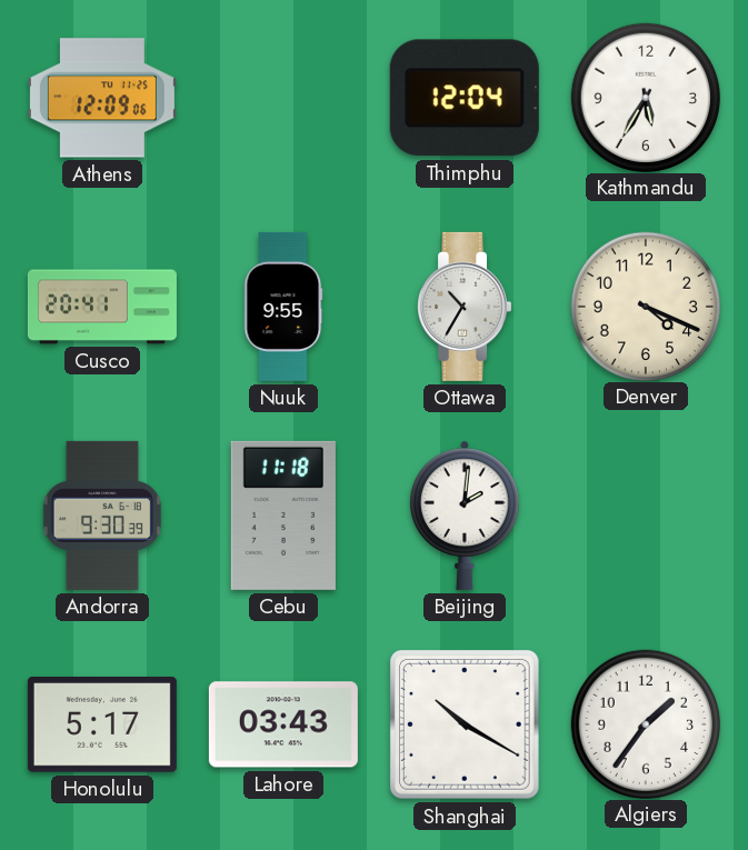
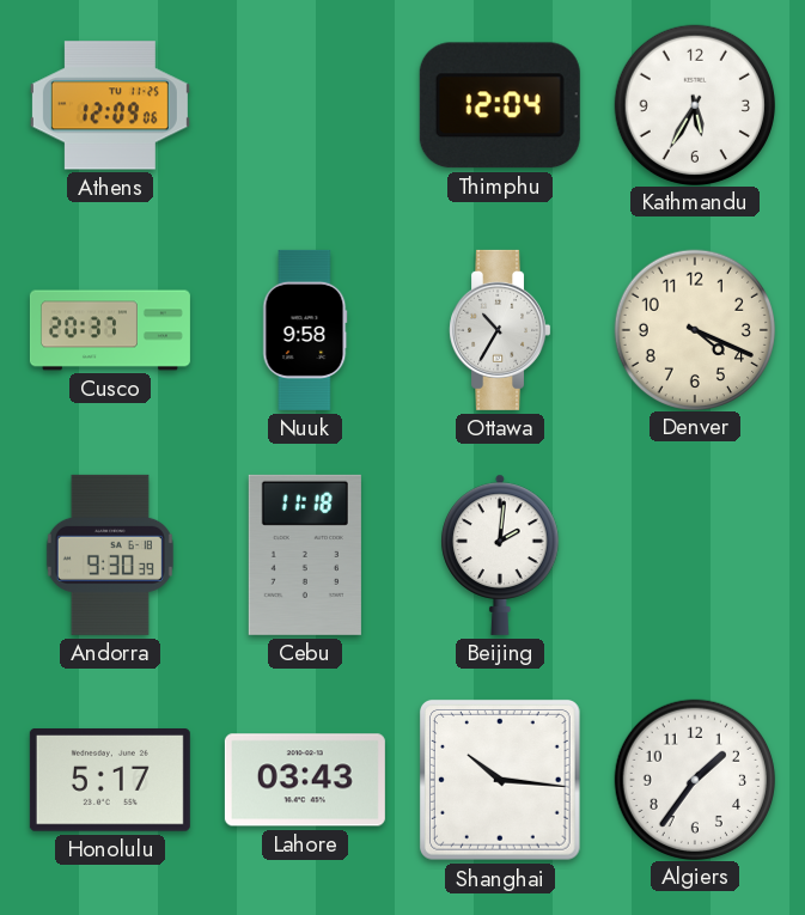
Cusco: 20:41 -> 20:37
Nuuk: 9:55 -> 9:58
Shanghai: 10:20 -> 10:16
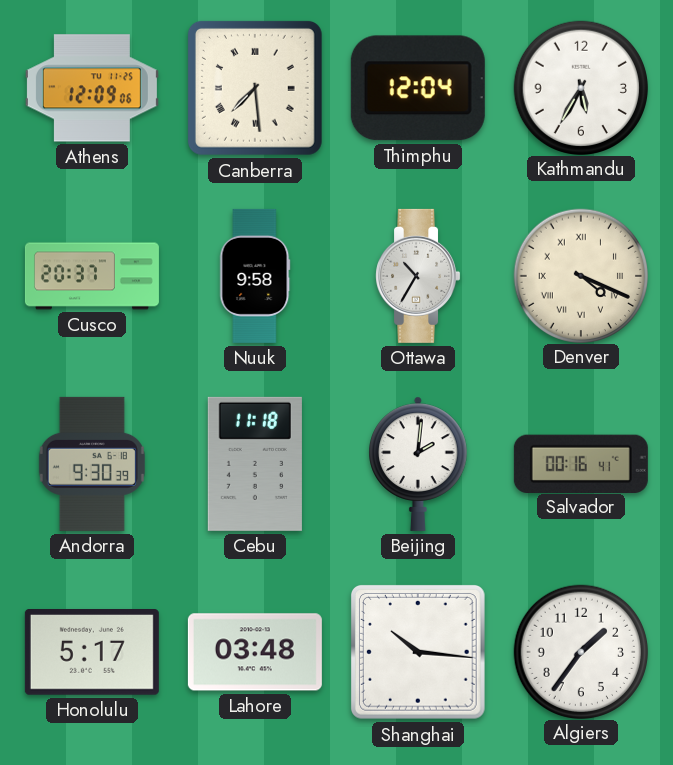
Canberra: none -> 7:29
Denver numerals: Arabic -> Roman
Salvador: none -> 00:16
Lahore: 03:43 -> 03:48
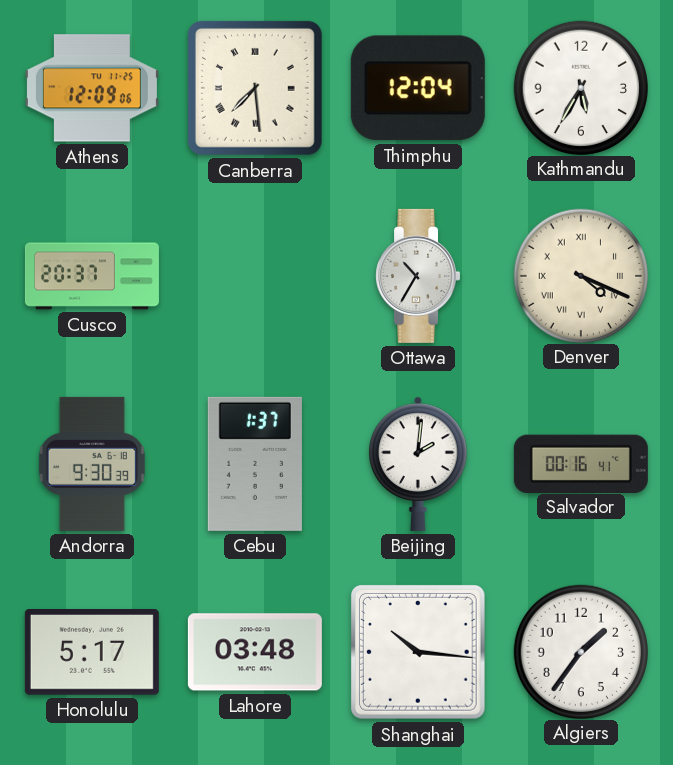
Nuuk: 9:58 -> none
Cebu: 11:18 -> 1:37
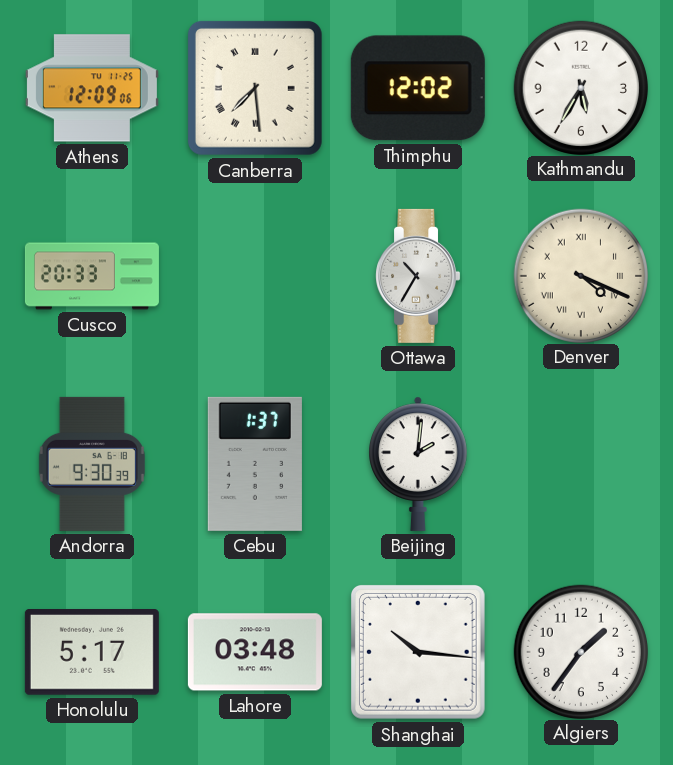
Thimphu: 12:04 -> 12:02
Cusco: 20:37 -> 20:33
Salvador: 00:16 -> none
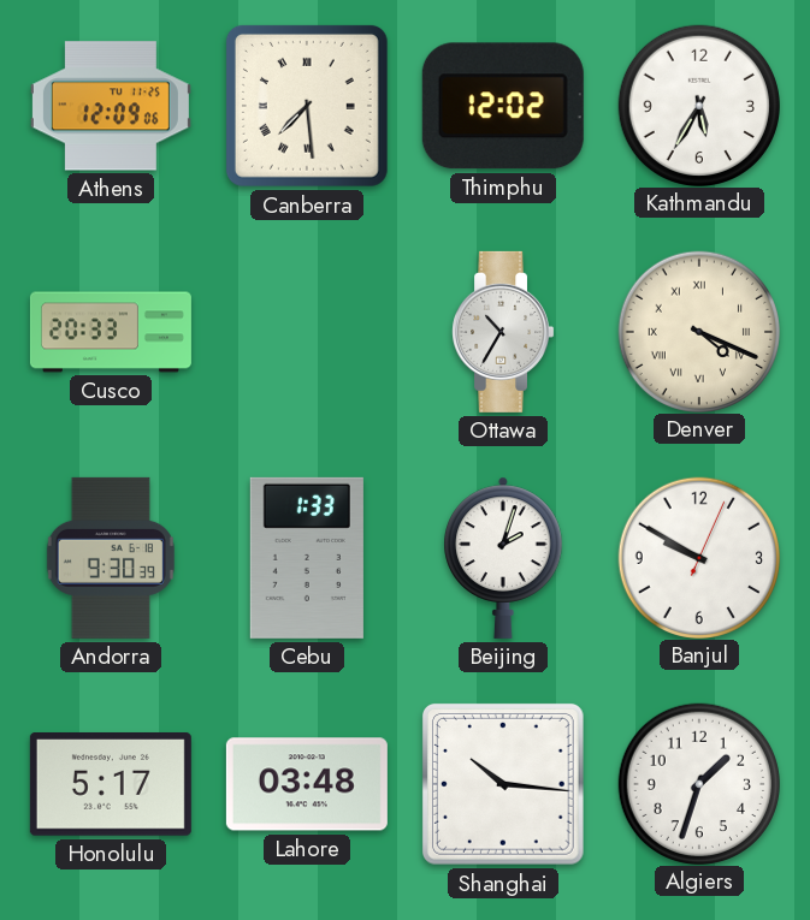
Cebu: 1:37 -> 1:33
Beijing: 2:01 -> 2:03
Banjul: none -> 9:50
Algiers: 1:36 -> 1:33
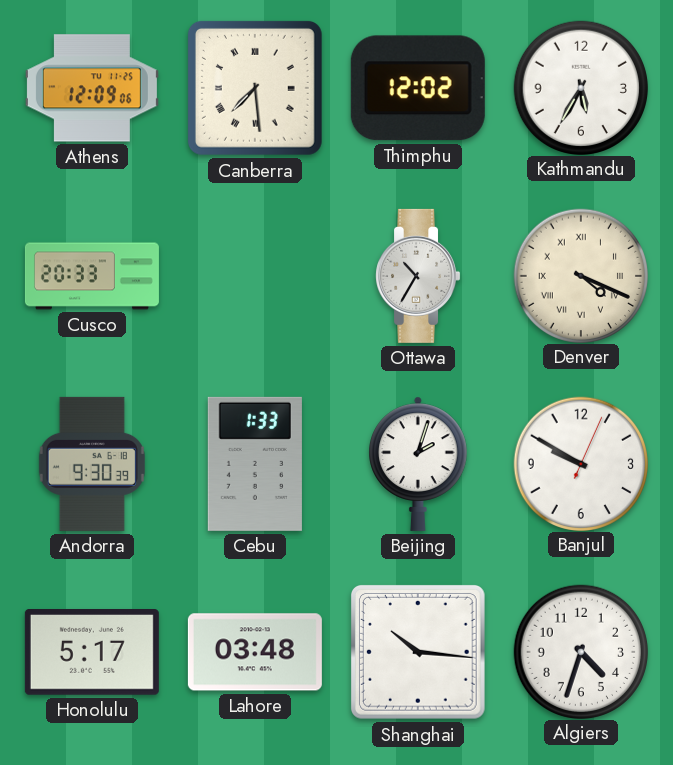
Algiers: 1:33 -> 4:33
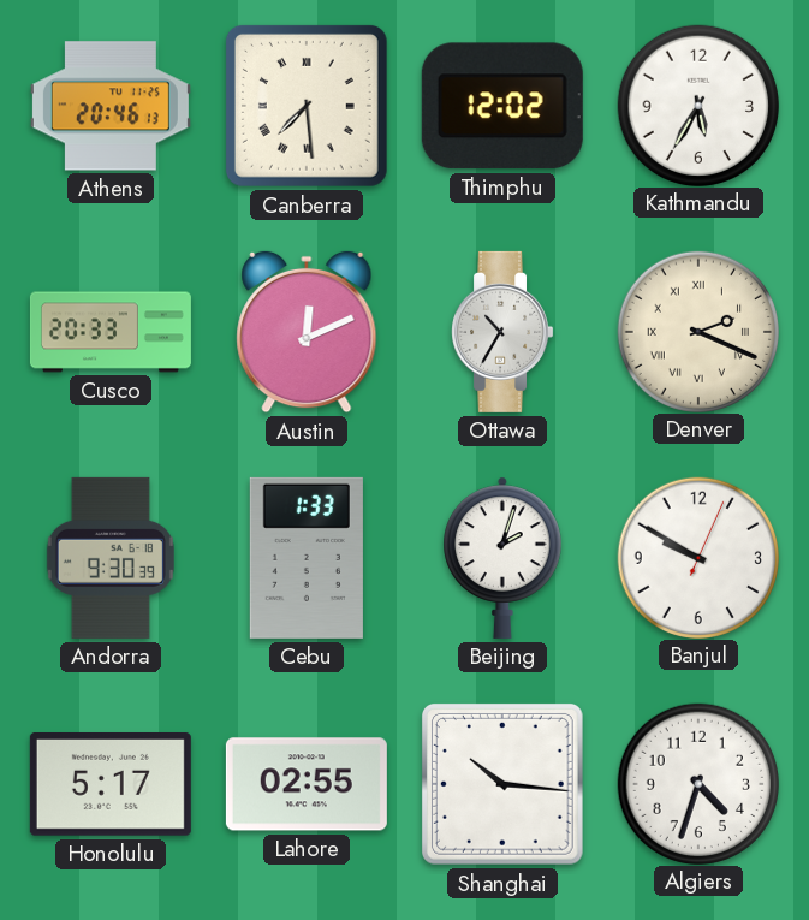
Athens: 12:09 -> 20:46
Austin: none -> 12:11
Denver: 4:19 -> 2:19
Lahore: 03:48 -> 02:55
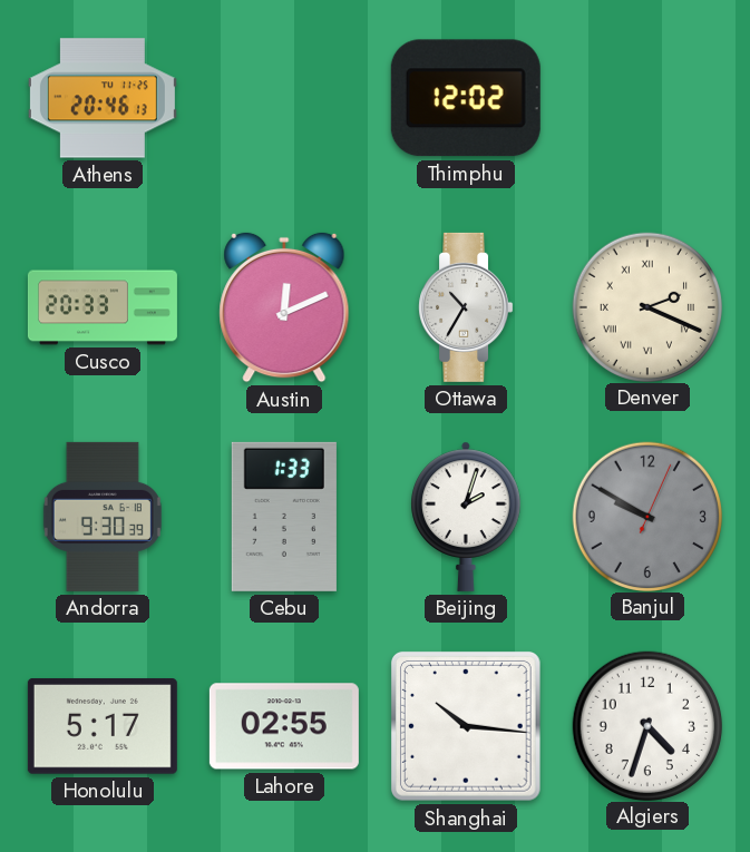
Canberra: 7:29 -> none
Kathmandu: 5:35 -> none
Banjul dial: white -> grey
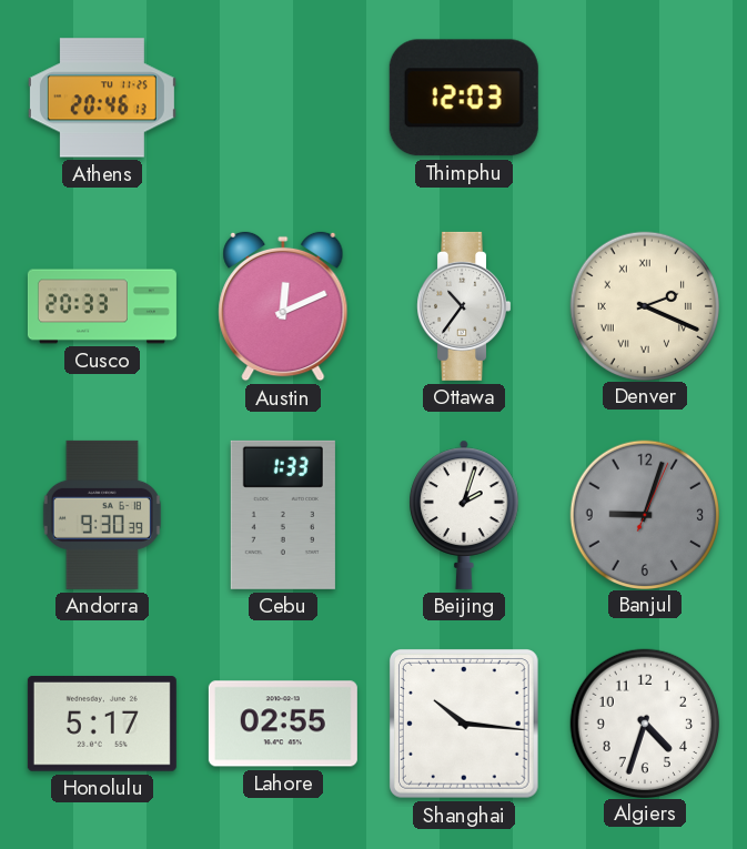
Thimphu: 12:02 -> 12:03
Ottawa: 10:35 -> 10:36
Banjul: 9:50 -> 9:03
